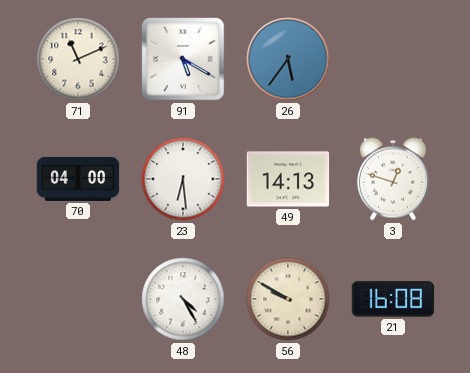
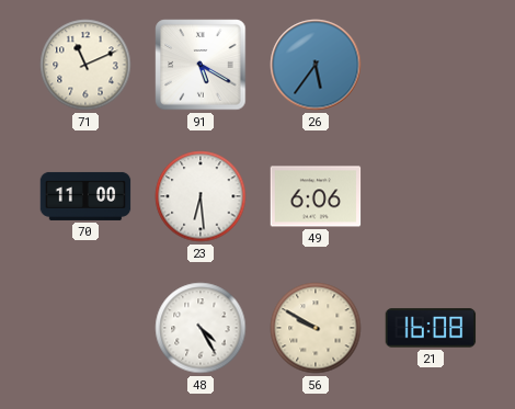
70: 04:00 -> 11:00
49: 14:13 -> 6:06
3: 12:48 -> none
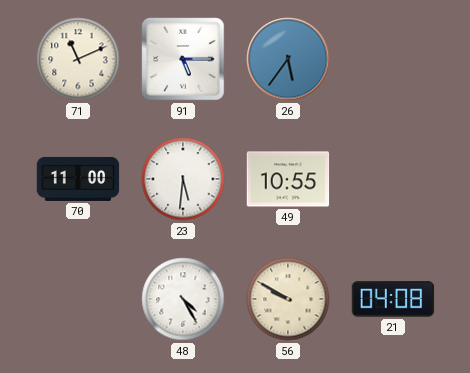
91: 5:20 -> 5:15
23: 6:29 -> 5:31
49: 6:06 -> 10:55
21: 16:08 -> 04:08
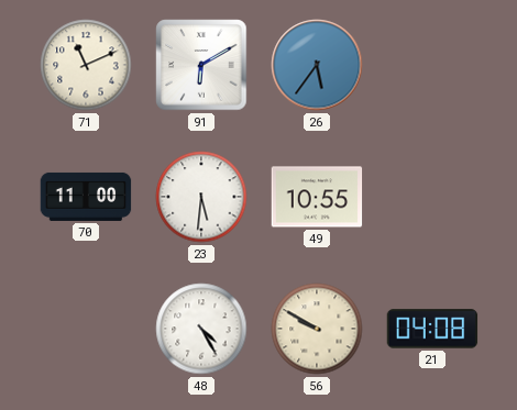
91: 5:15 -> 6:10
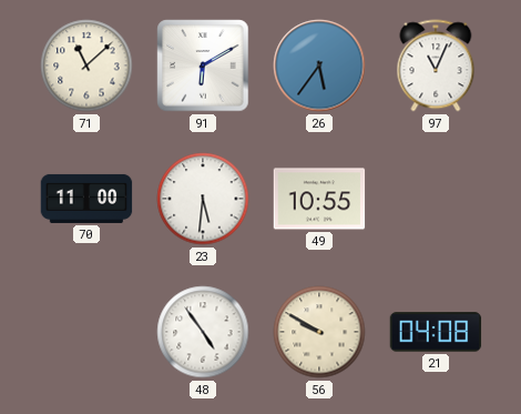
71: 11:11 -> 11:08
97: none -> 11:04
48: 4:25 -> 4:54
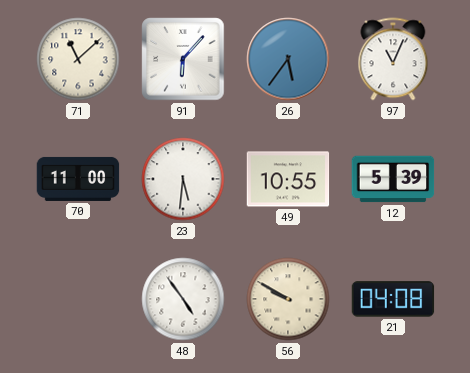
91: 6:10 -> 6:07
12: none -> 5:39
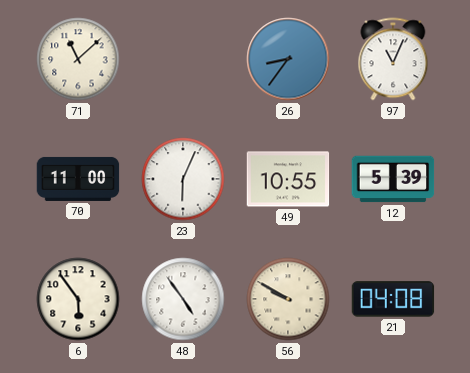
91: 6:07 -> none
26: 5:36 -> 8:36
23: 5:31 -> 6:04
6: none -> 5:54
